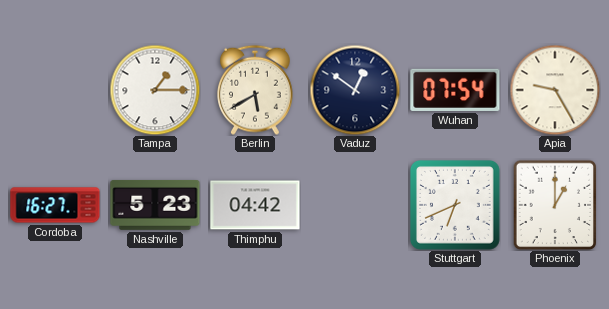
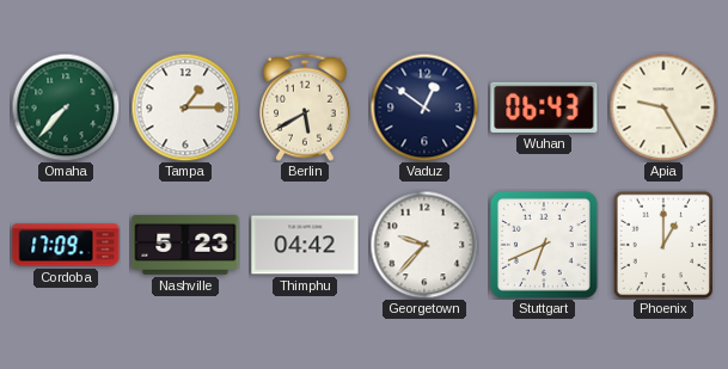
Omaha: none -> 7:37
Wuhan: 07:54 -> 06:43
Cordoba: 16:27 -> 17:09
Georgetown: none -> 9:37
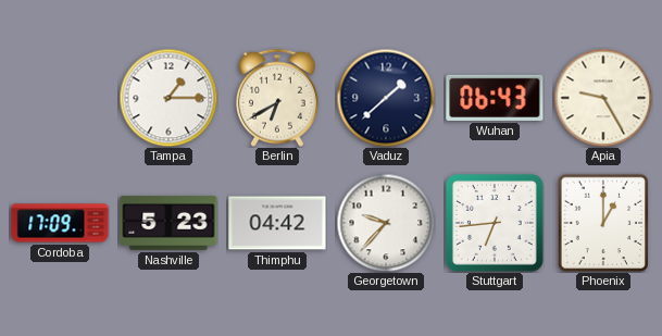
Omaha: 7:37 -> none
Berlin: 5:40 -> 6:40
Vaduz: 12:51 -> 1:38
Stuttgart: 6:41 -> 6:44
